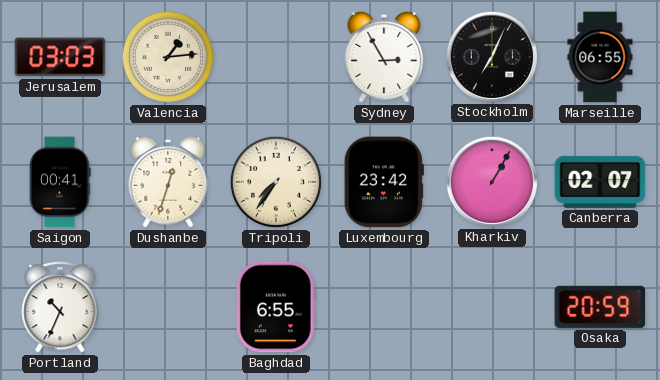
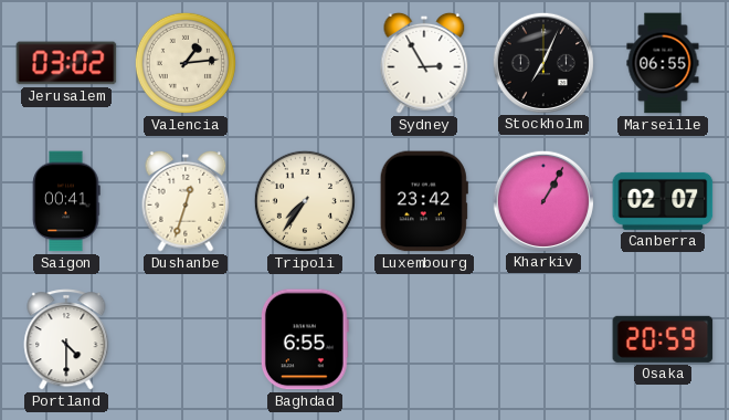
Jerusalem: 03:03 -> 03:02
Portland: 10:34 -> 4:30
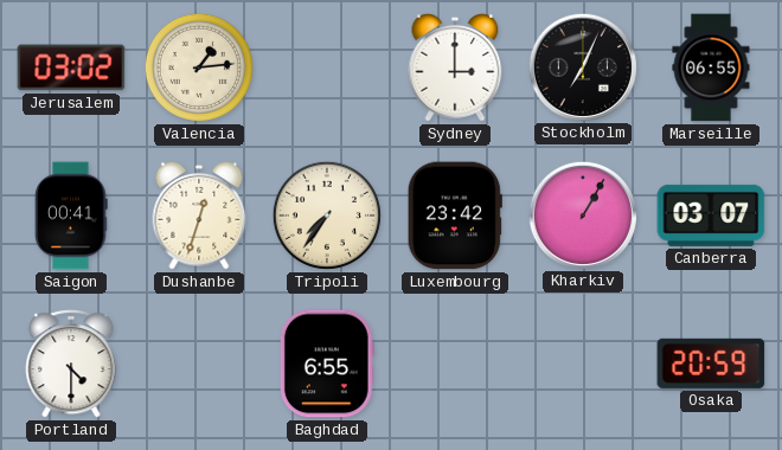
Sydney: 2:55 -> 3:00
Canberra: 02:07 -> 03:07
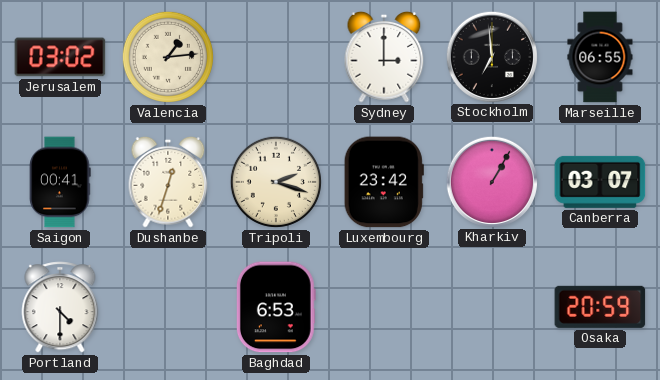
Stockholm: 7:04 -> 6:59
Tripoli: 7:36 -> 2:18
Baghdad: 6:55 -> 6:53
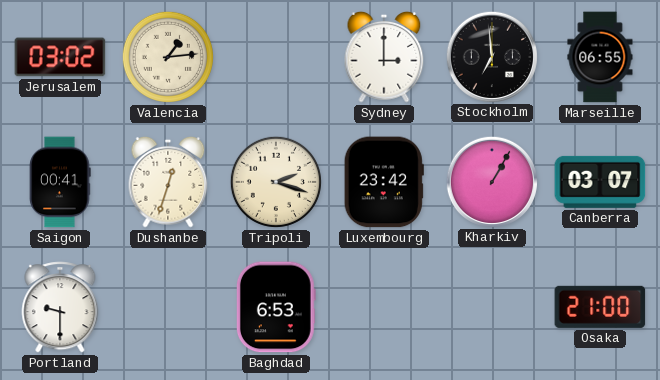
Portland: 4:30 -> 9:30
Osaka: 20:59 -> 21:00
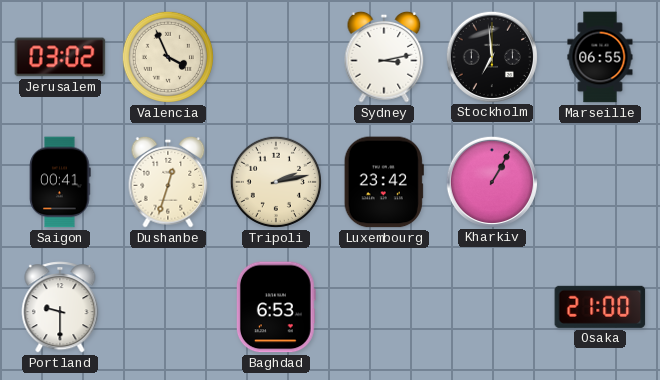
Valencia: 1:14 -> 3:56
Sydney: 3:00 -> 3:13
Tripoli: 2:18 -> 2:13
Canberra: 03:07 -> none
